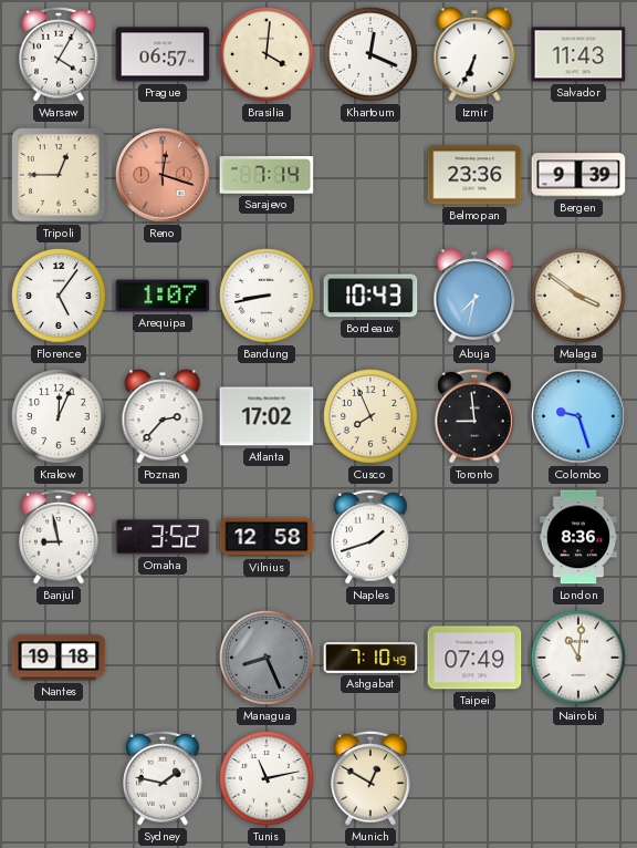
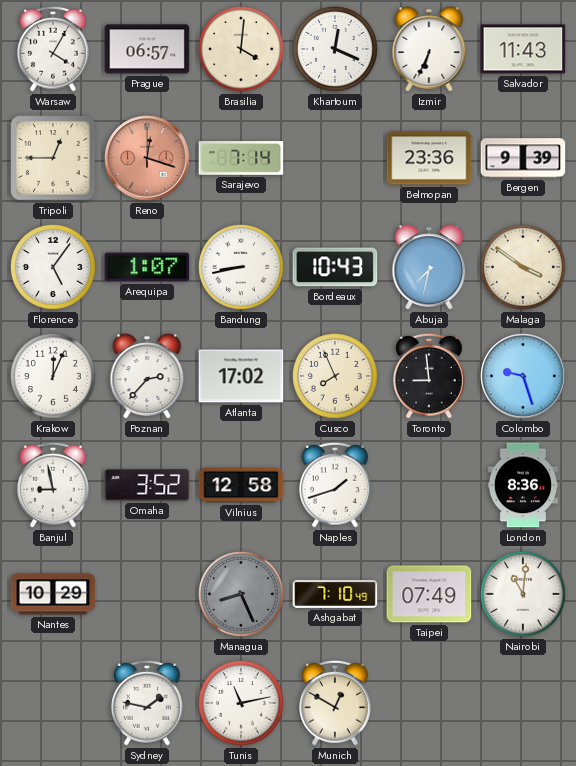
Nantes: 19:18 -> 10:29
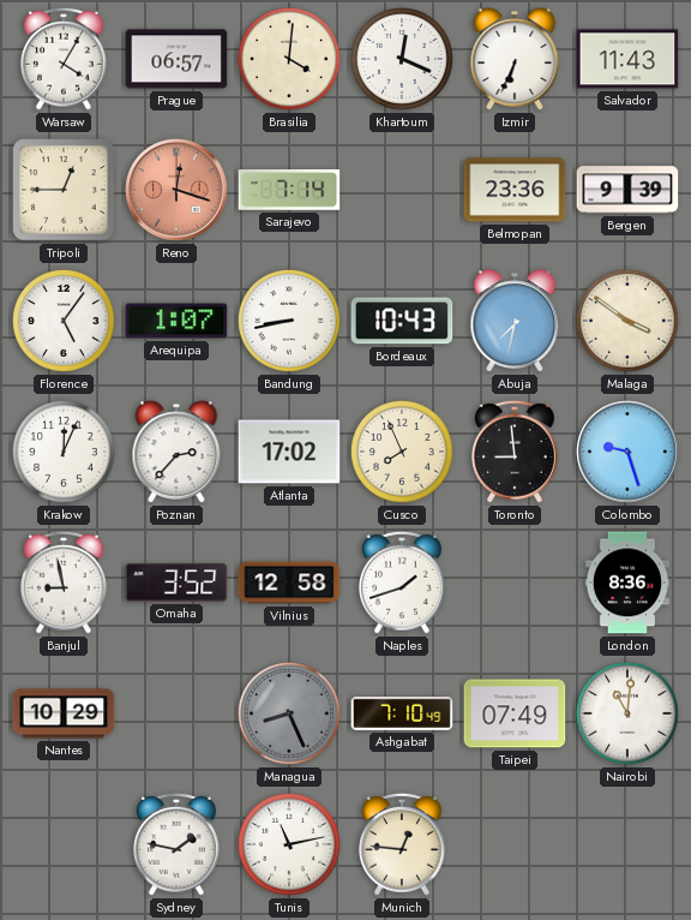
Munich: 12:50 -> 12:46
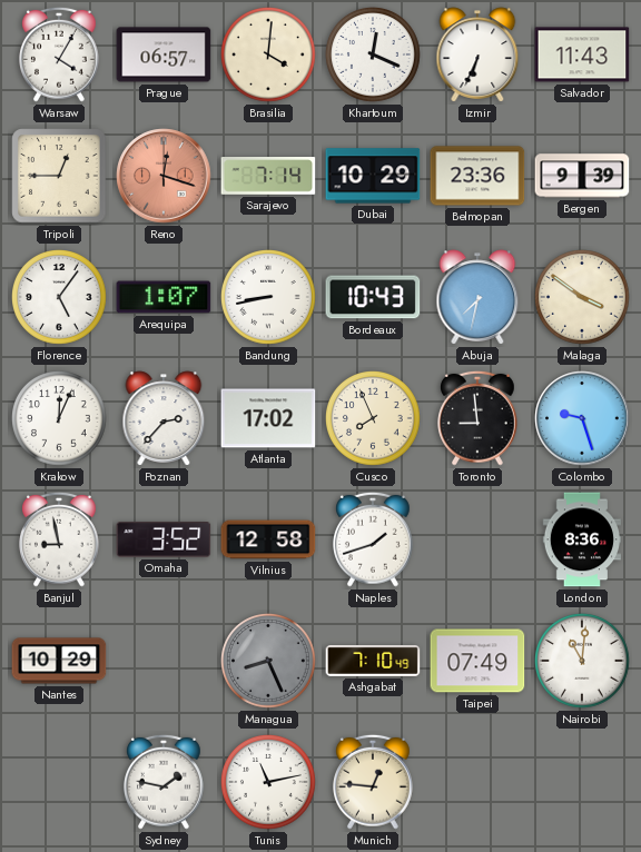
Dubai: none -> 10:29
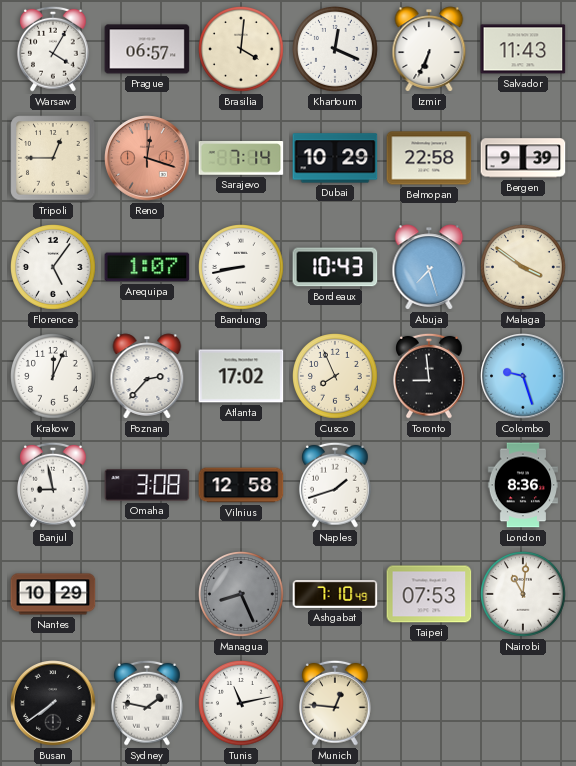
Belmopan: 23:36 -> 22:58
Abuja: 7:32 -> 7:27
Omaha: 3:52 -> 3:08
Taipei: 07:49 -> 07:53
Busan: none -> 7:39
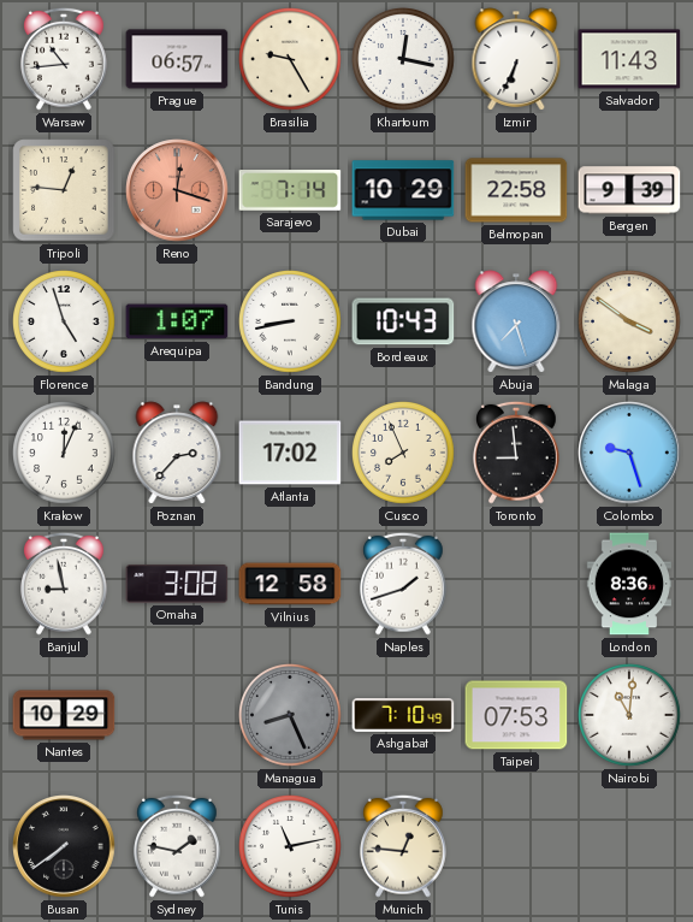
Warsaw: 4:05 -> 10:44
Brasilia: 4:01 -> 9:25
Khartoum: 12:19 -> 12:17
Tripoli: 12:45 -> 12:46
Florence: 5:06 -> 4:57
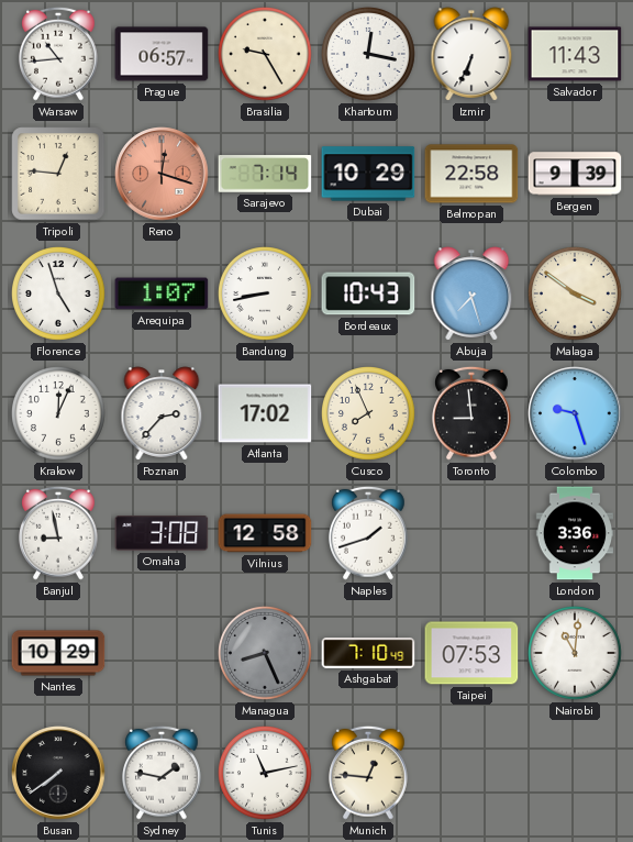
London: 8:36 -> 3:36
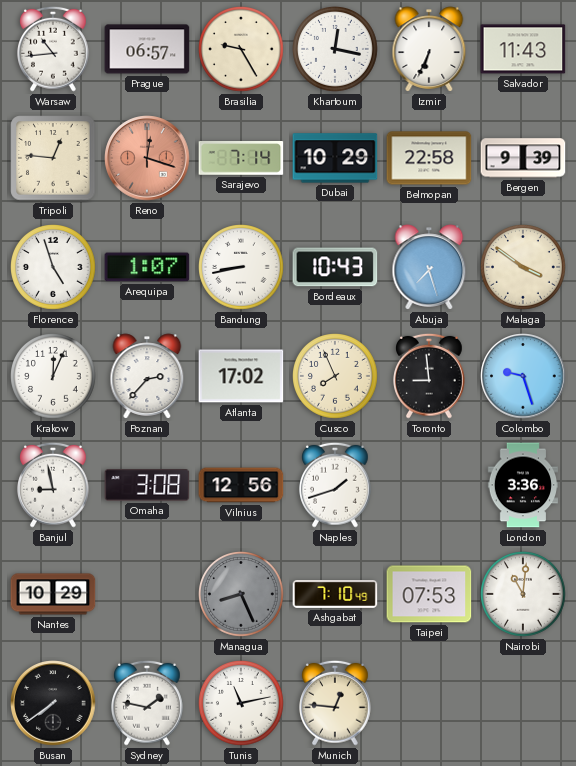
Vilnius: 12:58 -> 12:56
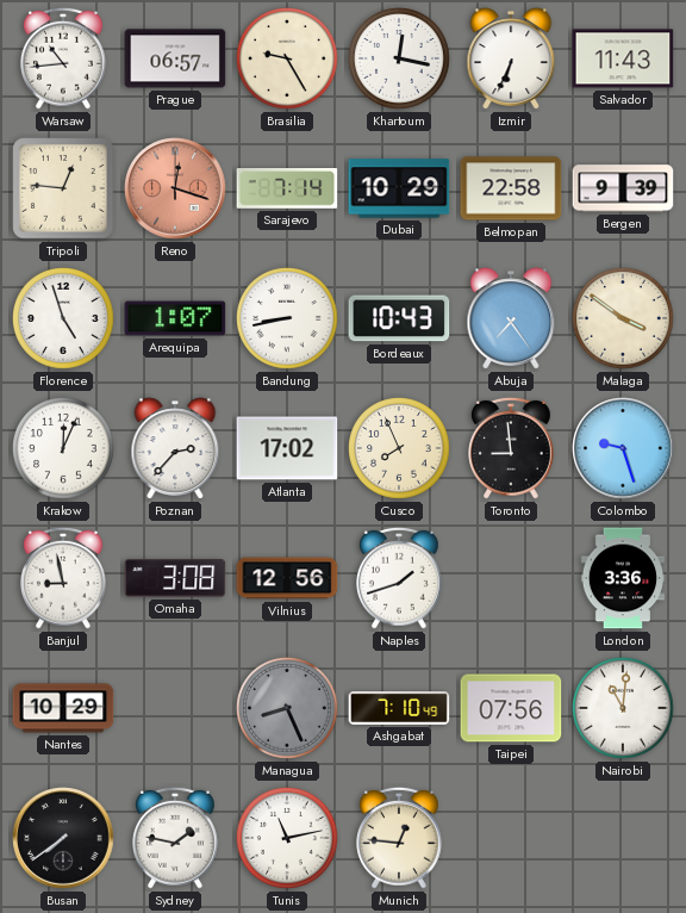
Abuja: 7:27 -> 7:24
Taipei: 07:53 -> 07:56
